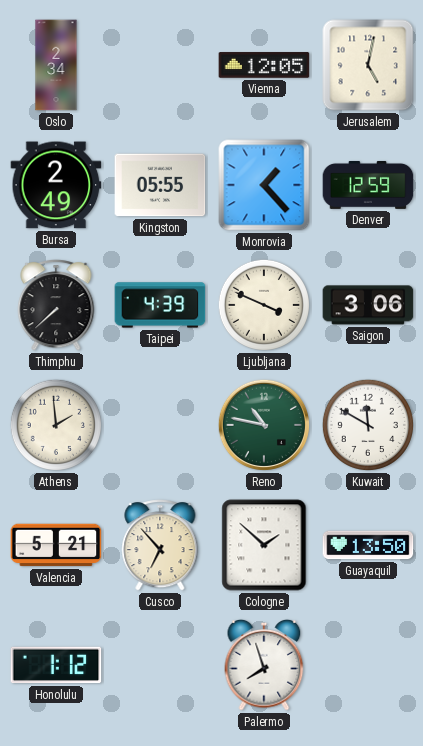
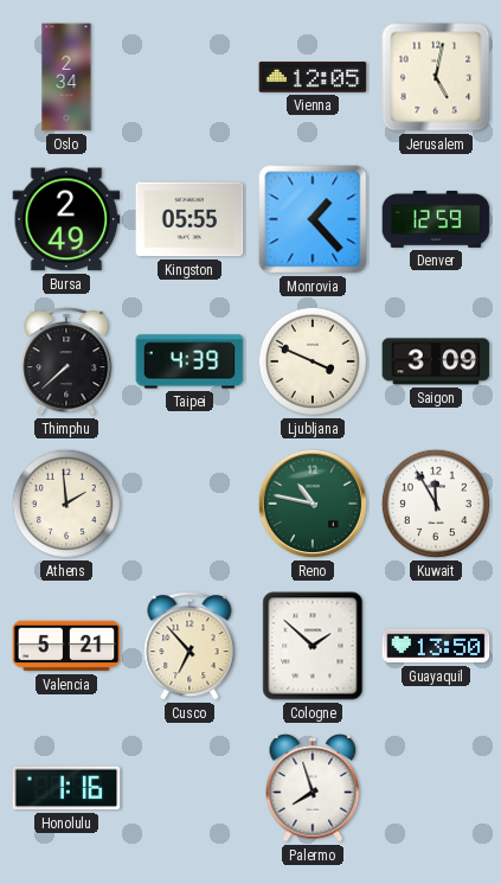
Saigon: 3:06 -> 3:09
Kuwait: 11:50 -> 11:55
Honolulu: 1:12 -> 1:16
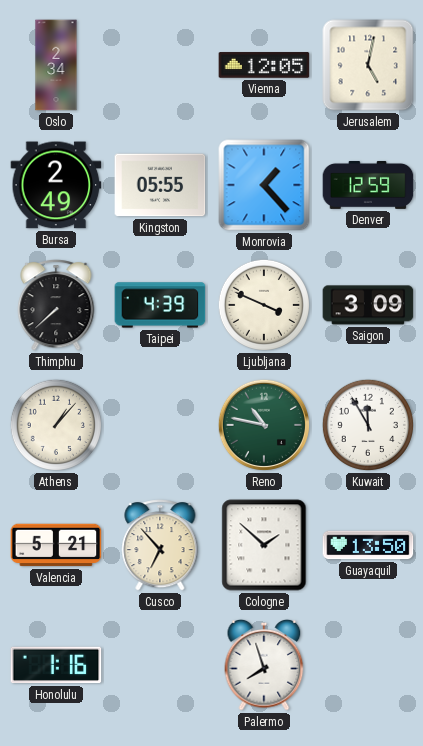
Athens: 1:59 -> 1:07
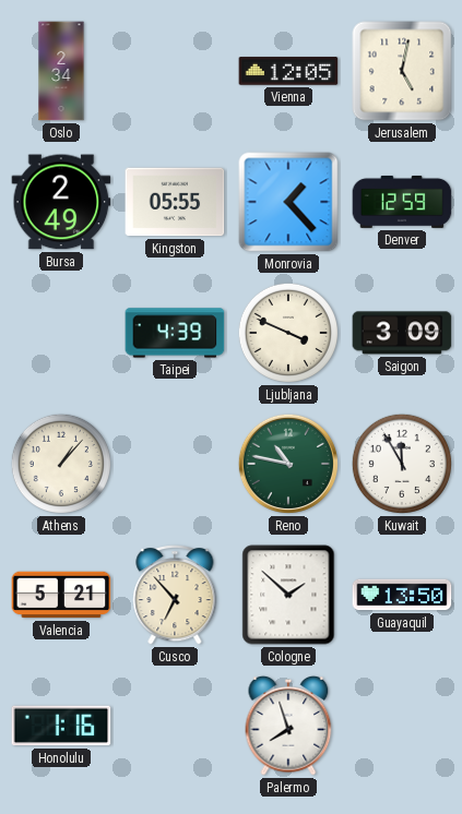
Thimphu: 7:38 -> none
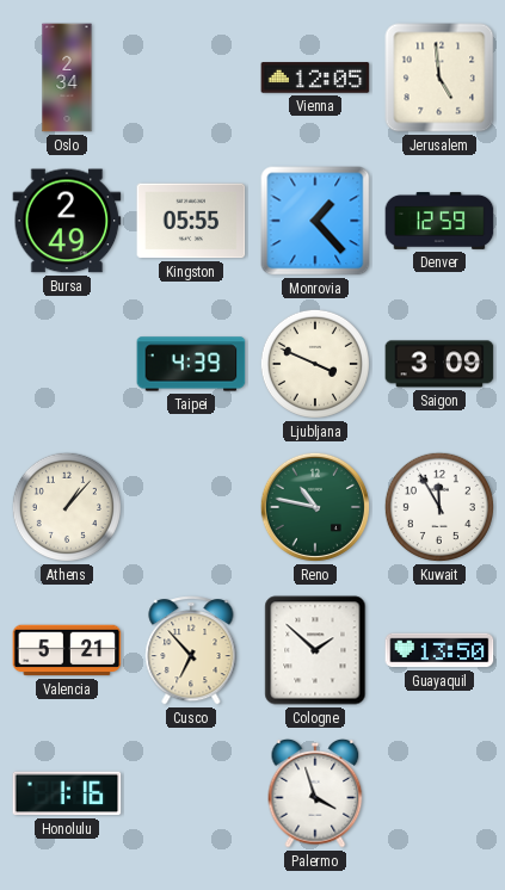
Jerusalem: 5:02 -> 4:59
Palermo: 7:57 -> 3:57
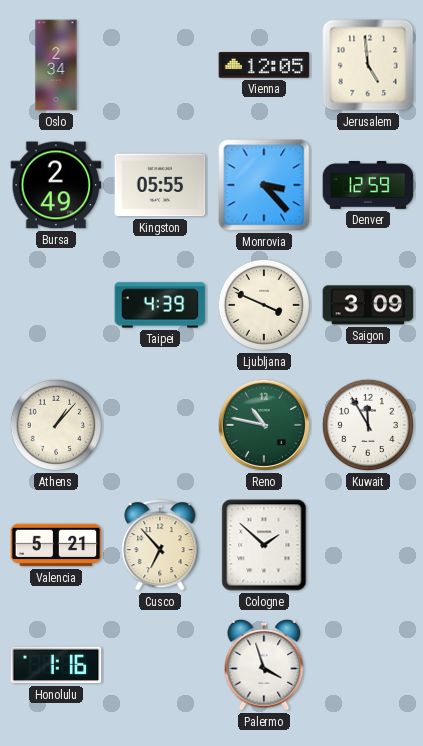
Monrovia: 1:23 -> 3:23
Guayaquil: 13:50 -> none
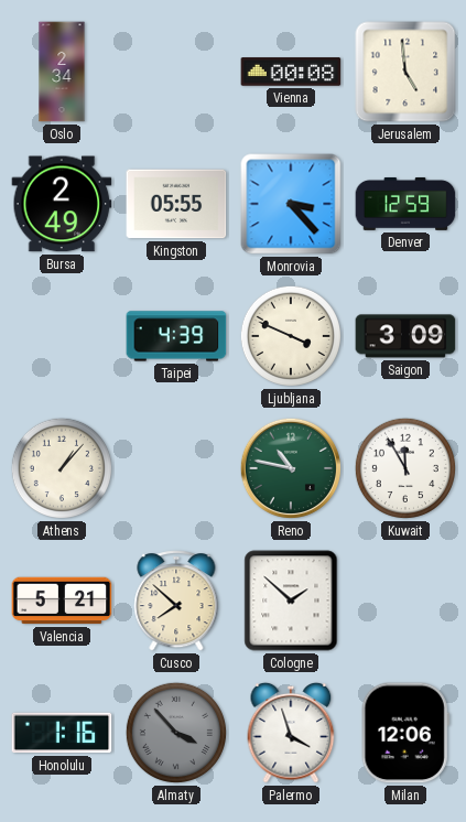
Vienna: 12:05 -> 00:08
Cusco: 6:53 -> 7:52
Almaty: none -> 3:53
Milan: none -> 12:06
